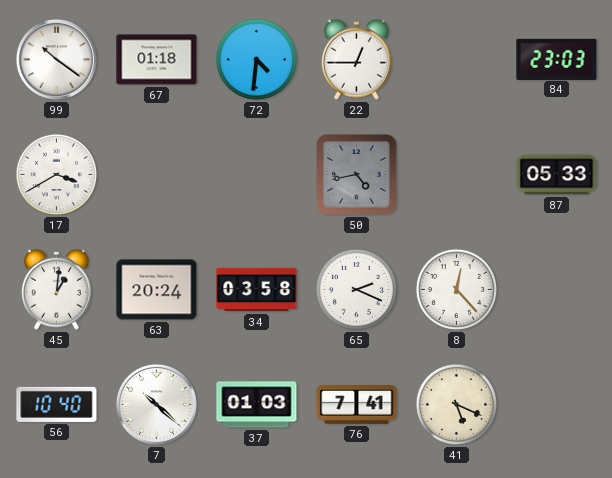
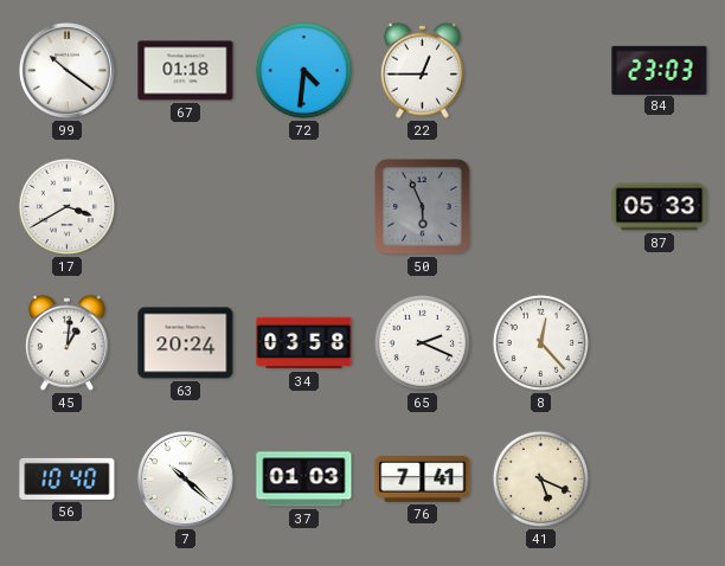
50: 4:43 -> 5:56
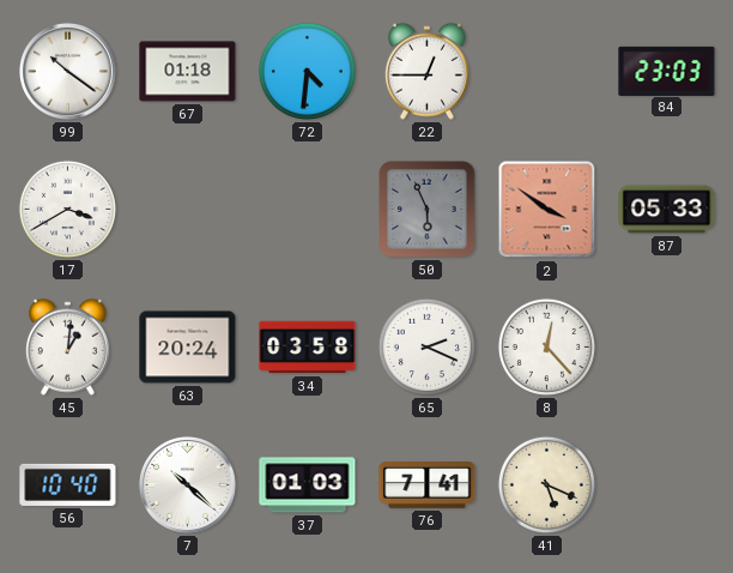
2: none -> 3:51
